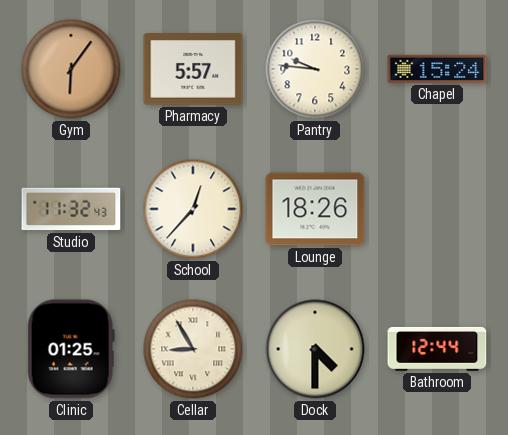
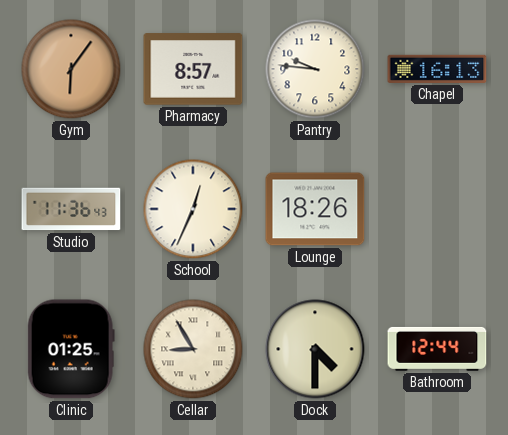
Pharmacy: 5:57 -> 8:57
Chapel: 15:24 -> 16:13
Studio: 11:32 -> 11:36
School: 12:37 -> 12:34
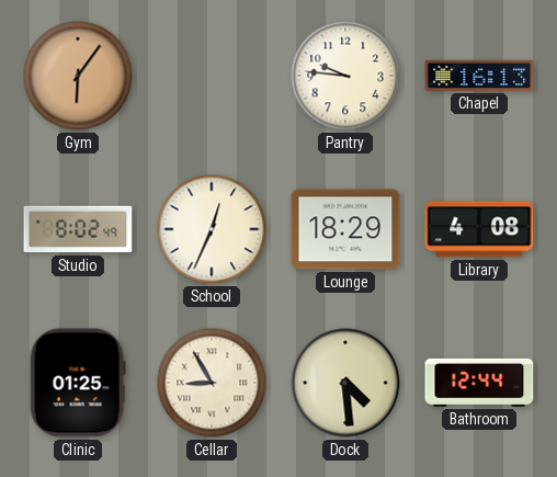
Pharmacy: 8:57 -> none
Studio: 11:36 -> 8:02
Lounge: 18:26 -> 18:29
Library: none -> 4:08
Dock: 4:30 -> 4:29
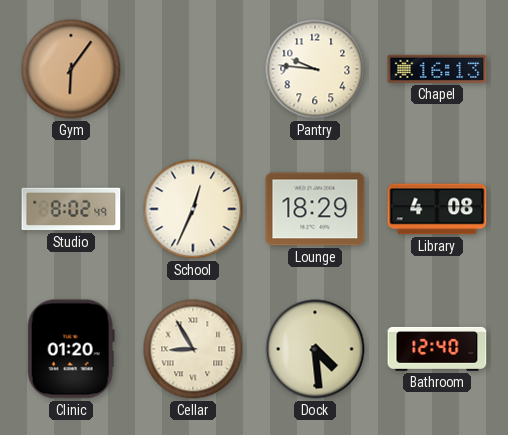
Clinic: 01:25 -> 01:20
Bathroom: 12:44 -> 12:40
